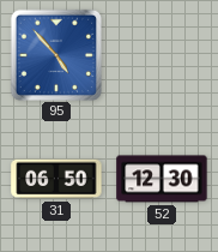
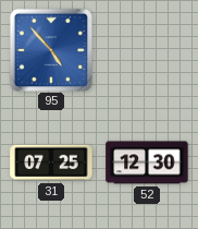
31: 06:50 -> 07:25
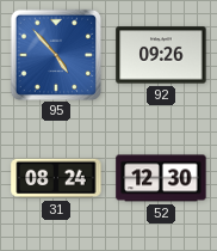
92: none -> 09:26
31: 07:25 -> 08:24
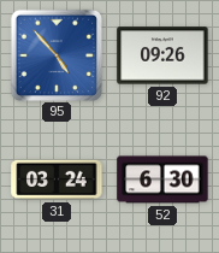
31: 08:24 -> 03:24
52: 12:30 -> 6:30
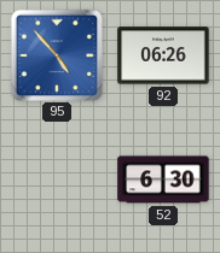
92: 09:26 -> 06:26
31: 03:24 -> none
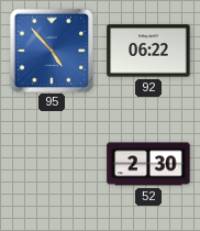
92: 06:26 -> 06:22
52: 6:30 -> 2:30
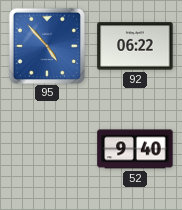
52: 2:30 -> 9:40
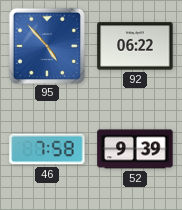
46: none -> 7:58
52: 9:40 -> 9:39
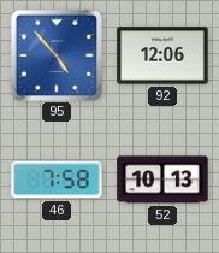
92: 06:22 -> 12:06
52: 9:39 -> 10:13
